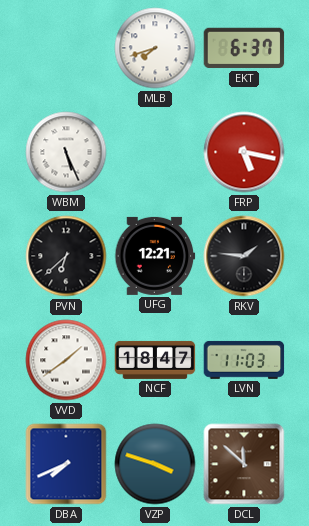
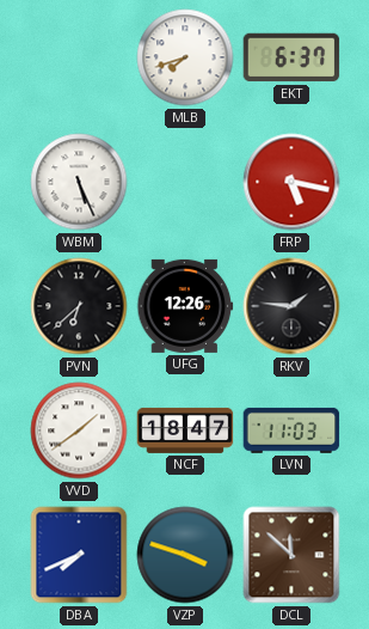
UFG: 12:21 -> 12:26
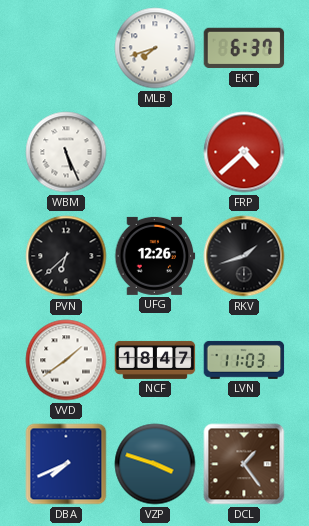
FRP: 5:17 -> 4:38
RKV: 1:46 -> 1:42
DCL: 11:52 -> 1:24
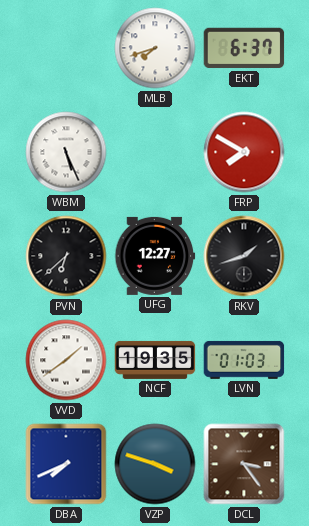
FRP: 4:38 -> 7:50
UFG: 12:26 -> 12:27
NCF: 18:47 -> 19:35
LVN: 11:03 -> 01:03
DCL: 1:24 -> 3:24
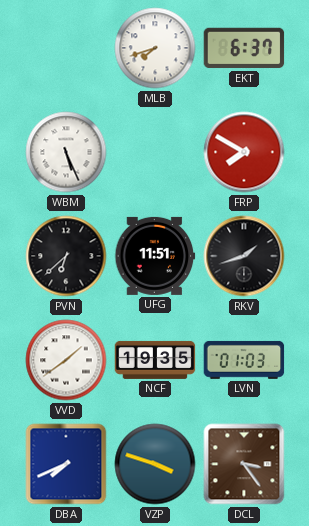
UFG: 12:27 -> 11:51
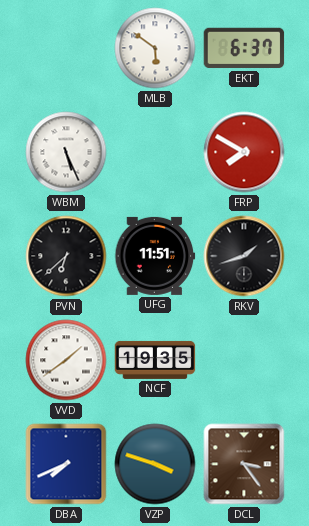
MLB: 7:42 -> 5:51
LVN: 01:03 -> none
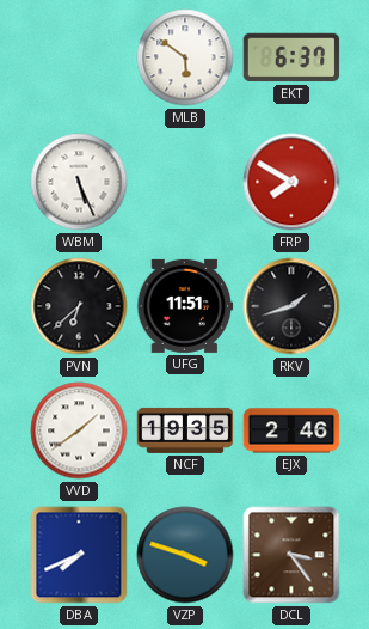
EJX: none -> 2:46
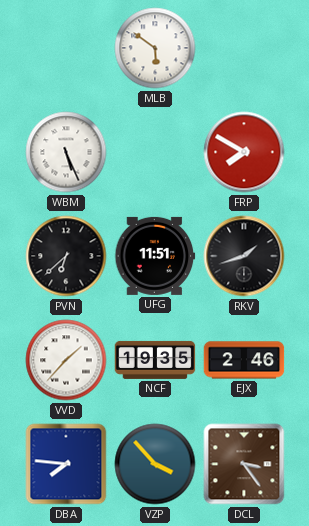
EKT: 6:37 -> none
VVD: 1:39 -> 1:37
DBA: 7:41 -> 7:46
VZP: 3:48 -> 3:53
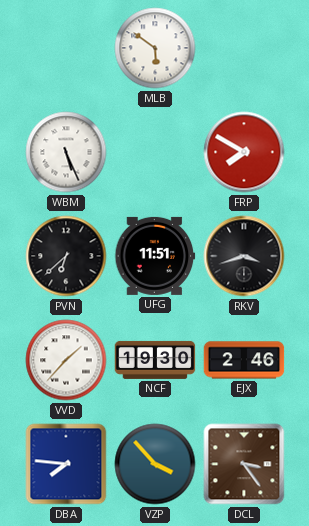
RKV: 1:42 -> 3:42
NCF: 19:35 -> 19:30
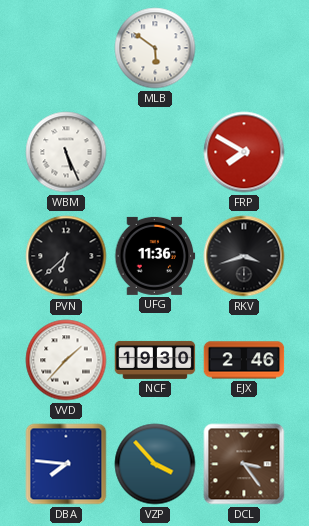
UFG: 11:51 -> 11:36
